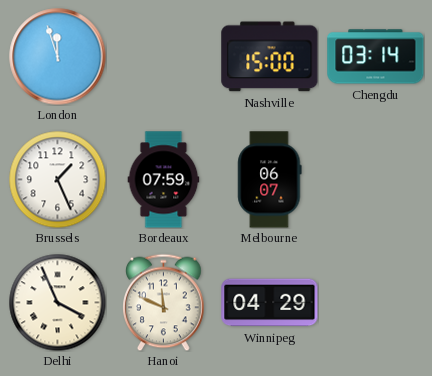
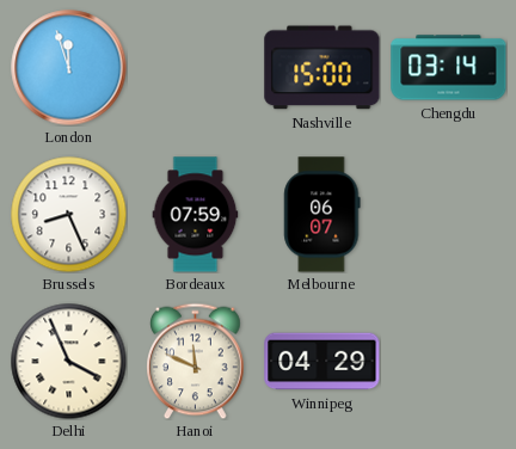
Brussels: 1:26 -> 8:26
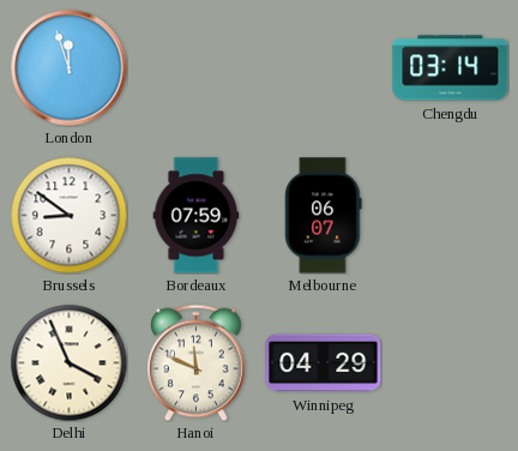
Nashville: 15:00 -> none
Brussels: 8:26 -> 8:51
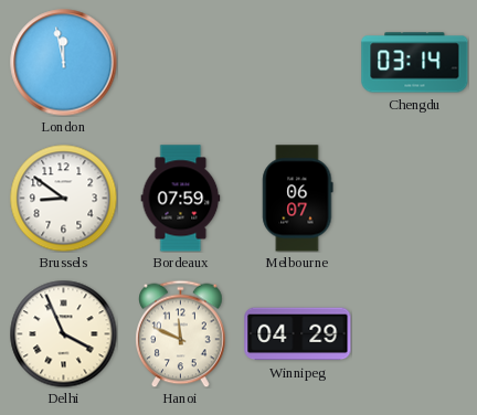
London: 11:57 -> 11:58
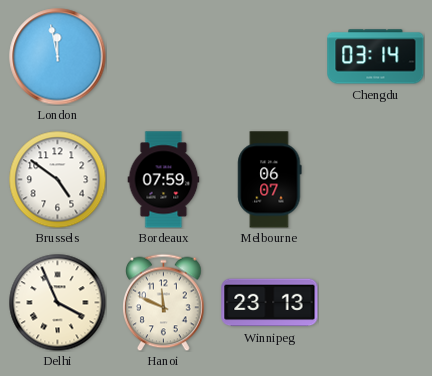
Brussels: 8:51 -> 4:51
Winnipeg: 04:29 -> 23:13
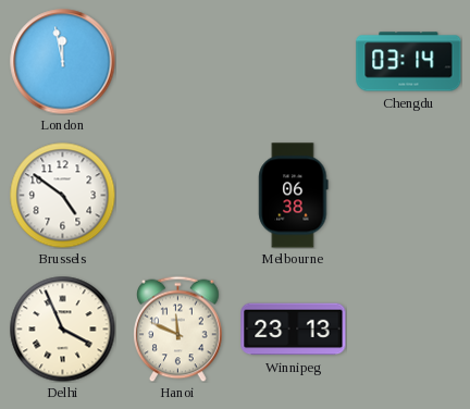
Bordeaux: 07:59 -> none
Melbourne: 06:07 -> 06:38
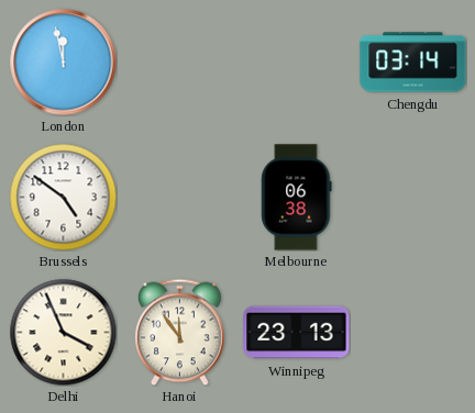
Hanoi: 11:49 -> 11:54
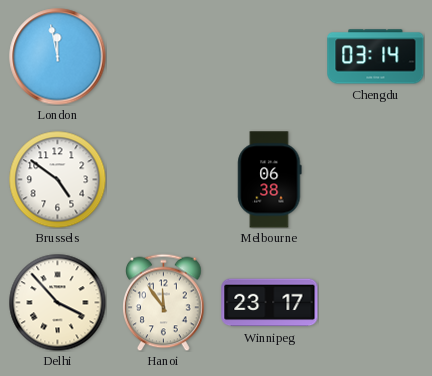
Delhi: 3:56 -> 3:53
Winnipeg: 23:13 -> 23:17
